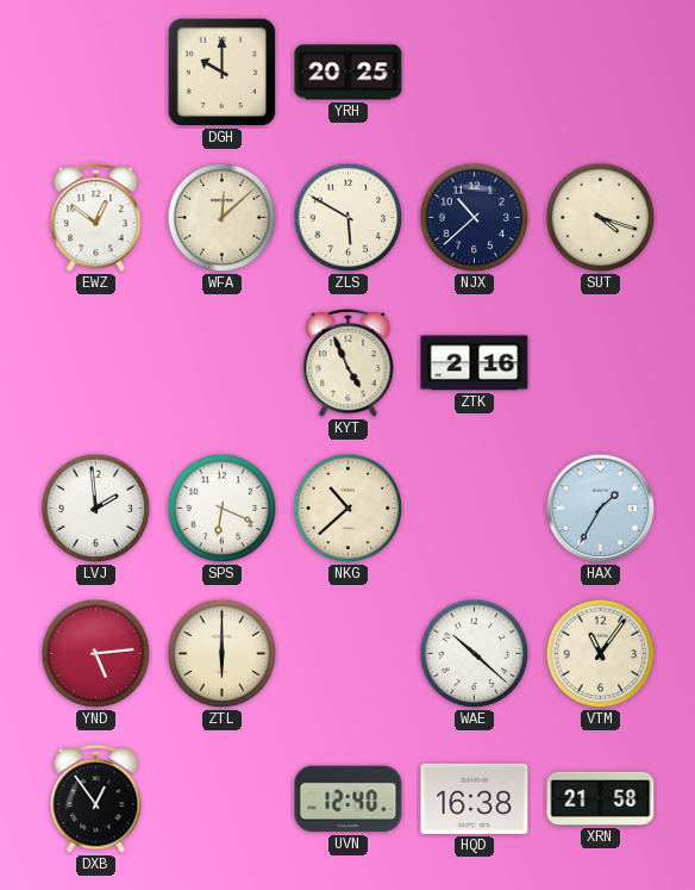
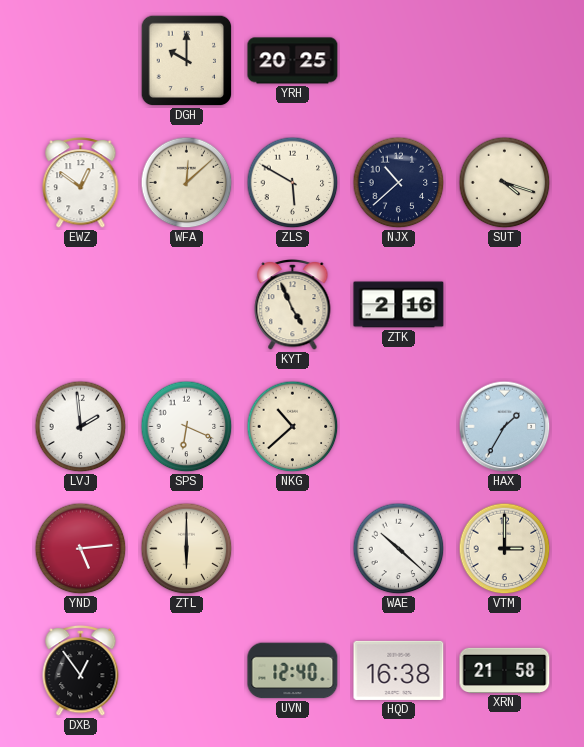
VTM: 11:06 -> 3:00
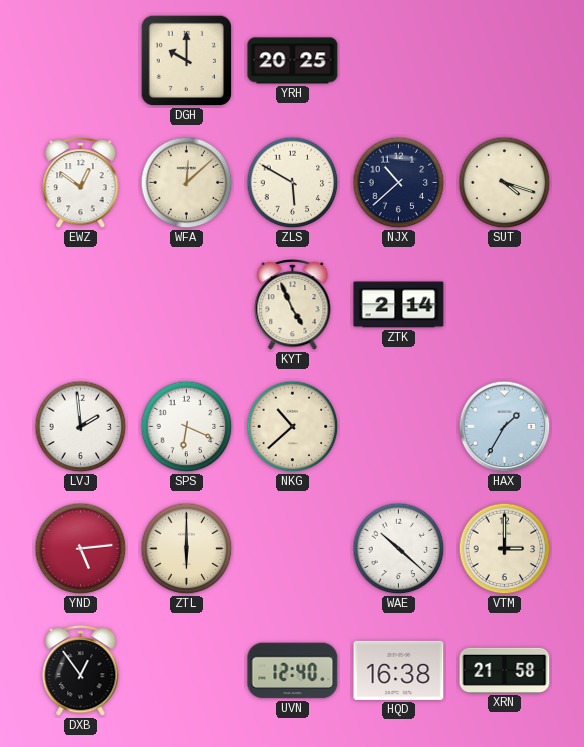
ZTK: 2:16 -> 2:14
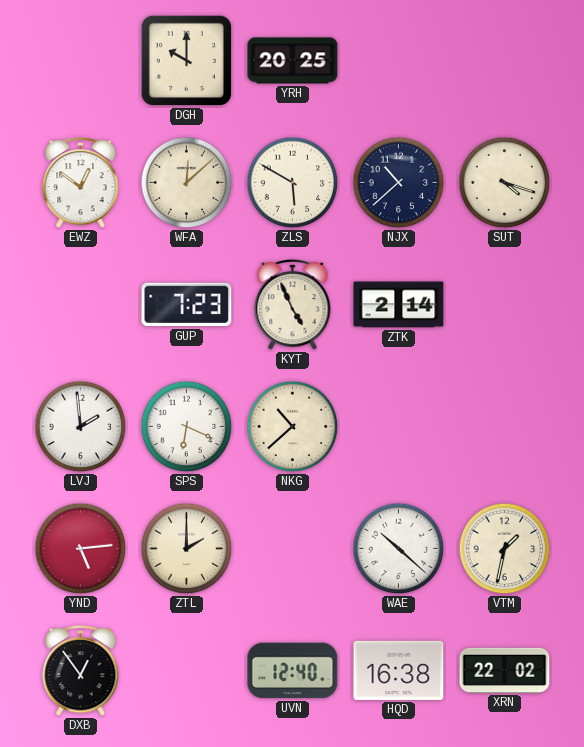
GUP: none -> 7:23
HAX: 1:35 -> none
ZTL: 6:00 -> 2:00
VTM: 3:00 -> 1:32
XRN: 21:58 -> 22:02
